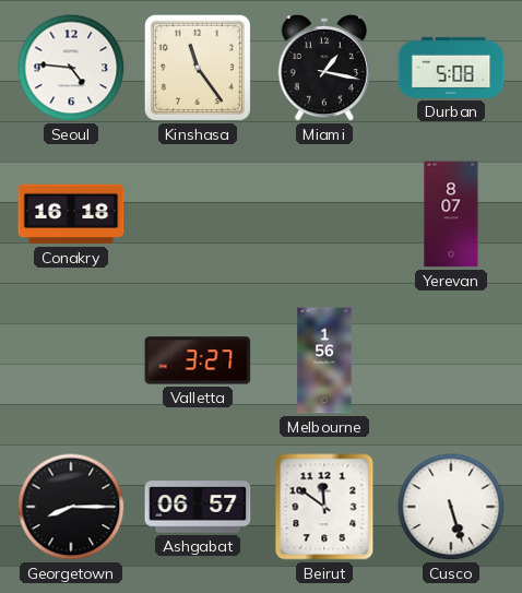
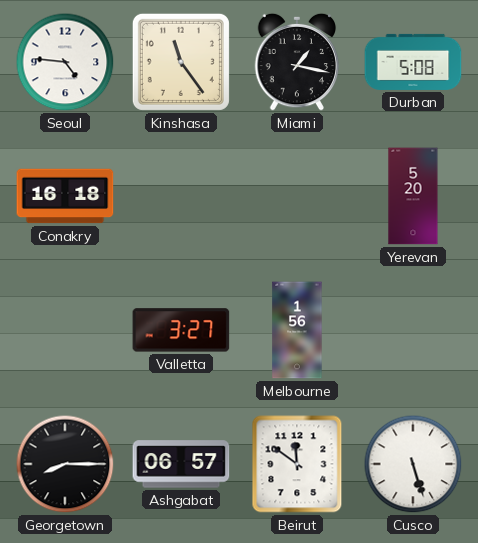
Yerevan: 8:07 -> 5:20
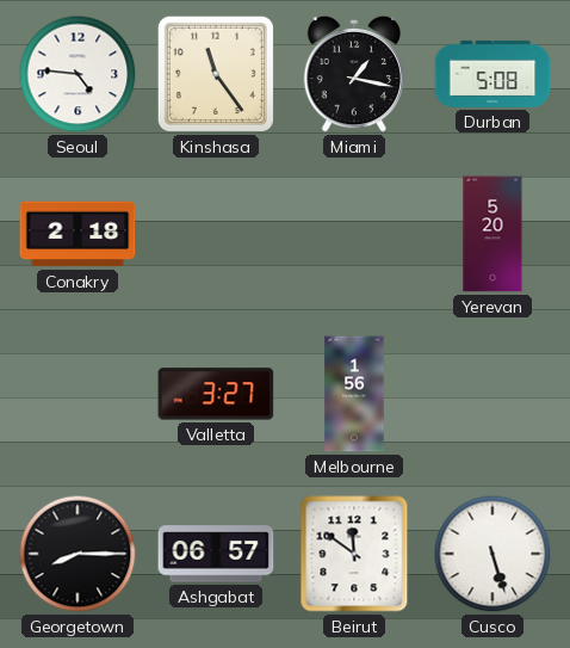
Conakry: 16:18 -> 2:18
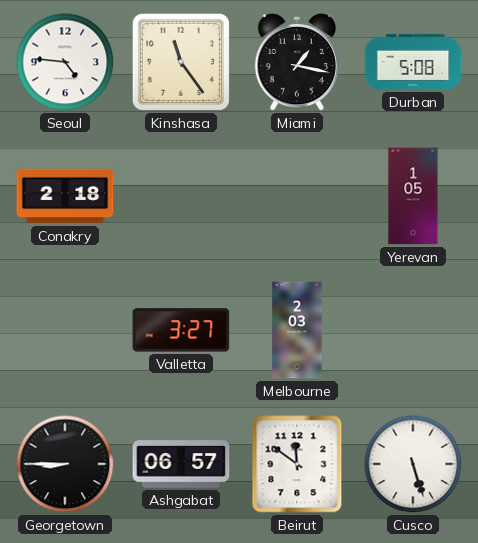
Yerevan: 5:20 -> 1:05
Melbourne: 1:56 -> 2:03
Georgetown: 8:15 -> 8:45
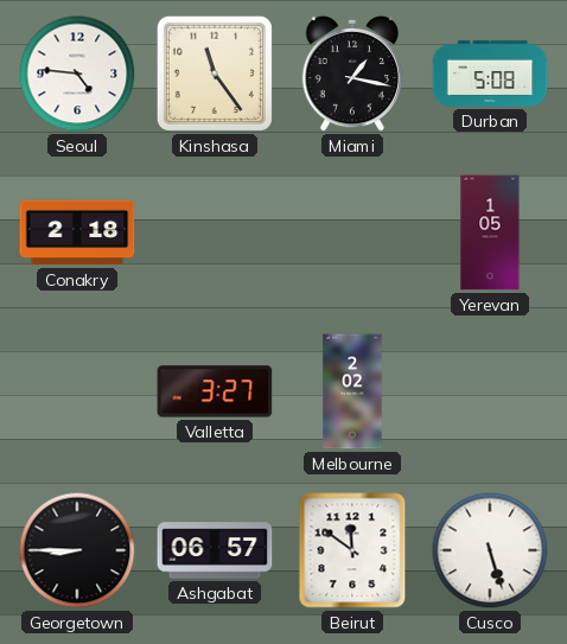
Melbourne: 2:03 -> 2:02
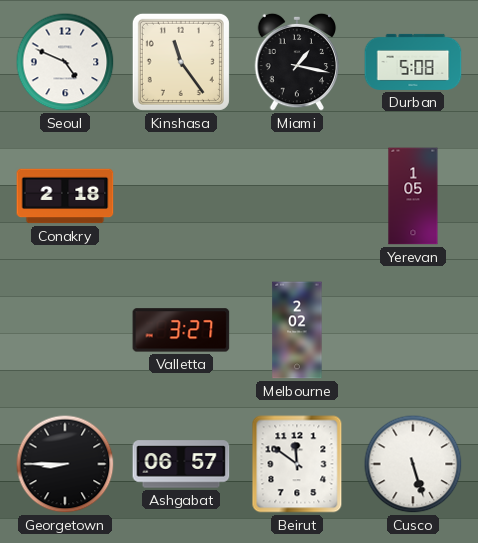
Seoul: 4:46 -> 4:49
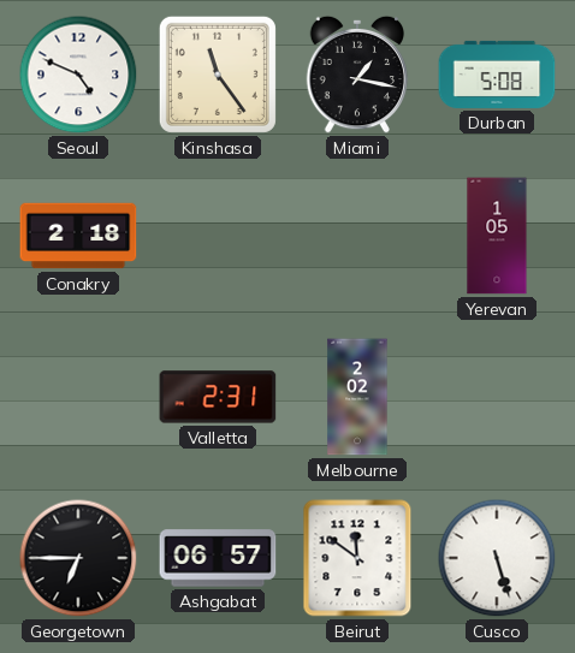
Valletta: 3:27 -> 2:31
Georgetown: 8:45 -> 6:45
